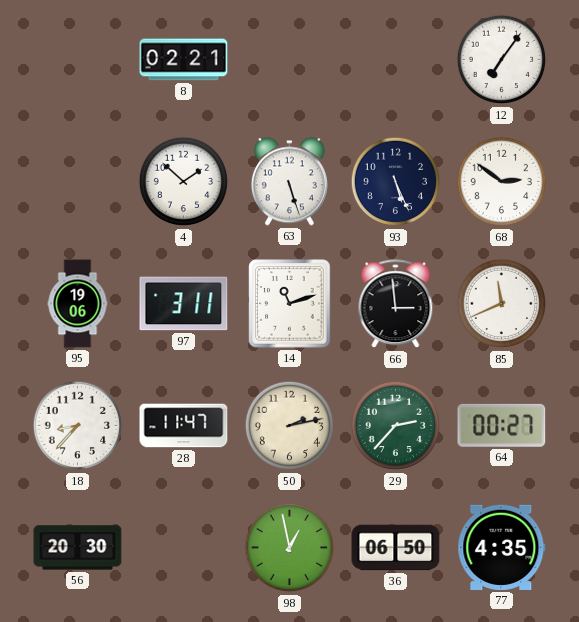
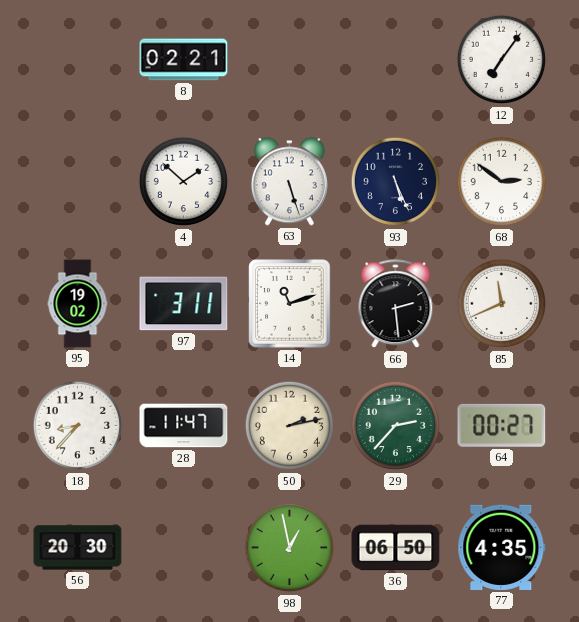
95: 19:06 -> 19:02
66: 2:59 -> 2:29
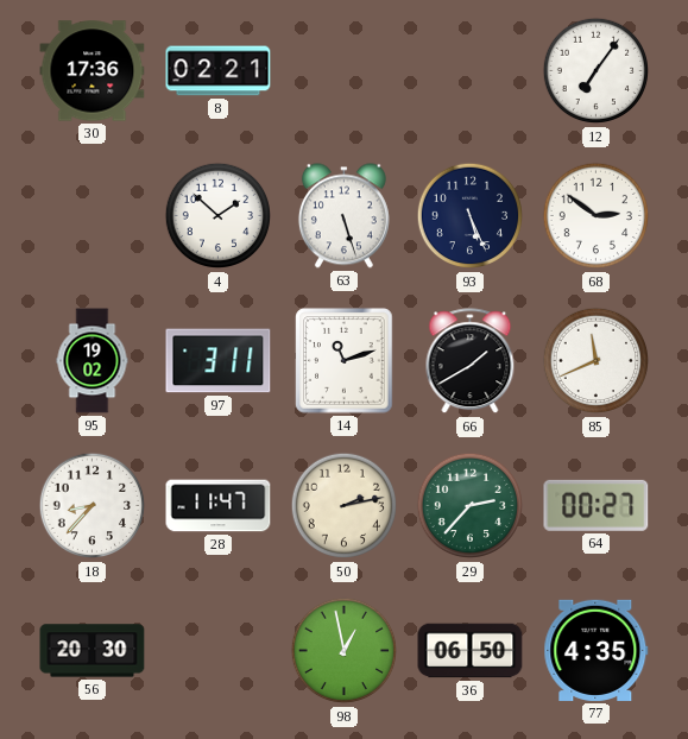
30: none -> 17:36
66: 2:29 -> 1:40
